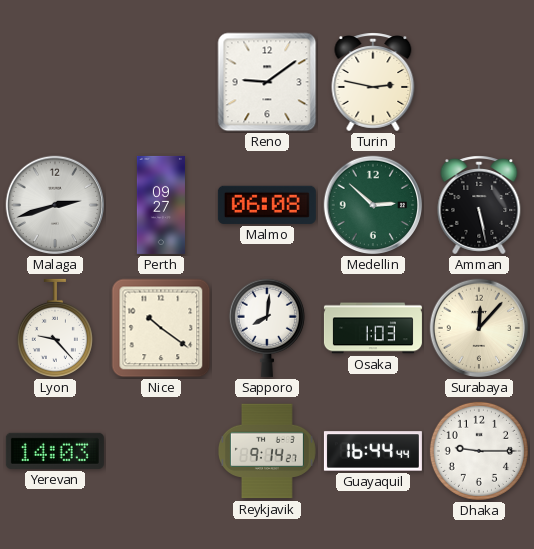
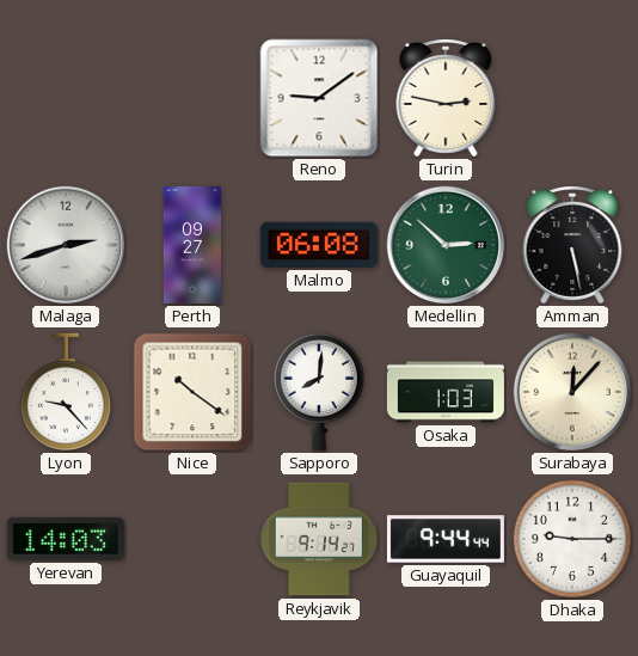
Guayaquil: 16:44 -> 9:44
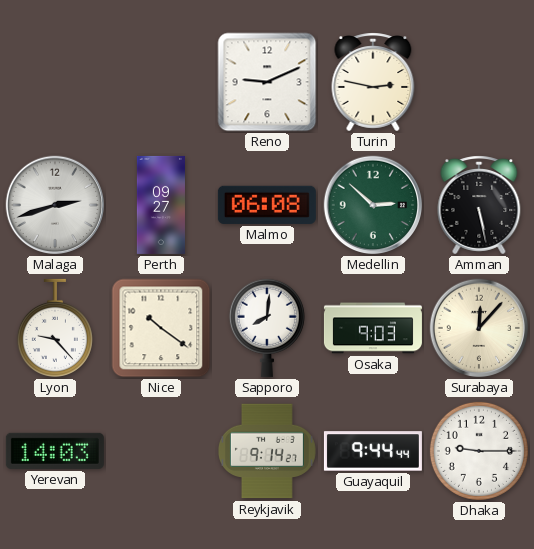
Reno: 9:09 -> 9:11
Osaka: 1:03 -> 9:03
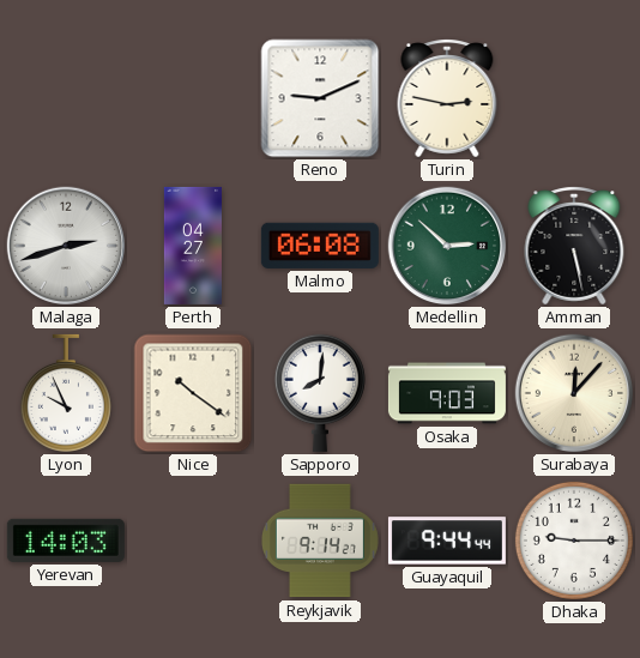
Perth: 09:27 -> 04:27
Lyon: 9:23 -> 9:56
